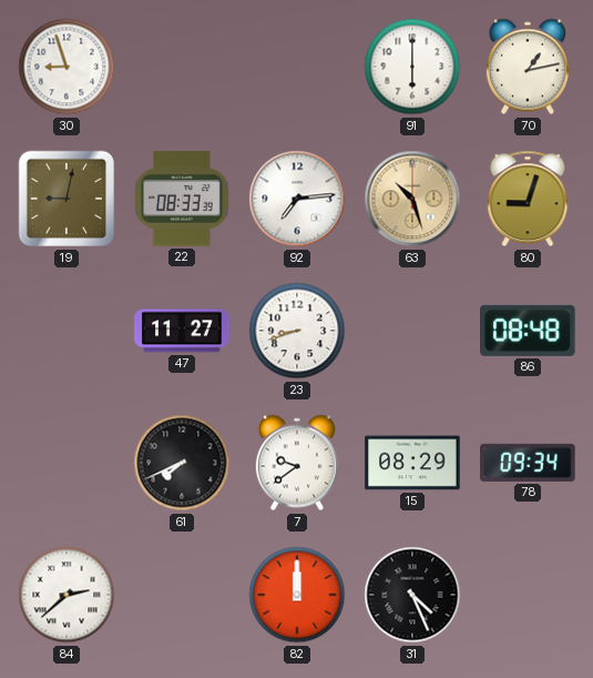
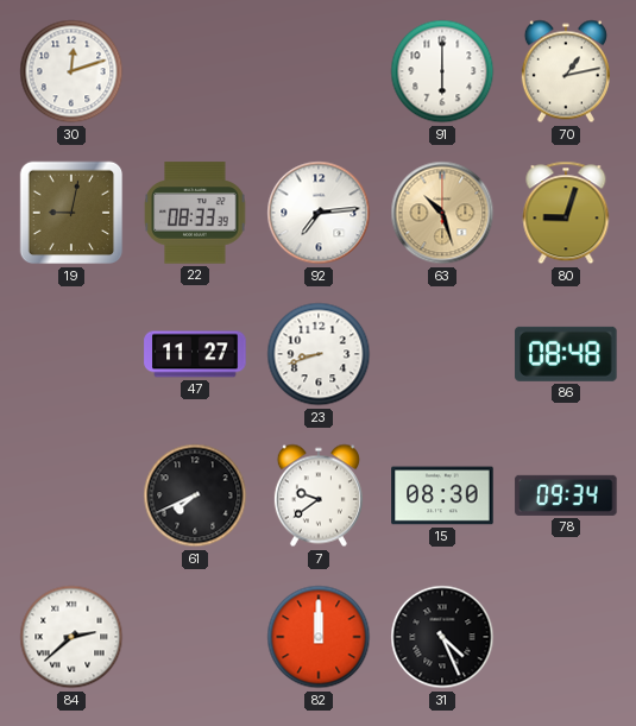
30: 8:57 -> 12:12
15: 08:29 -> 08:30
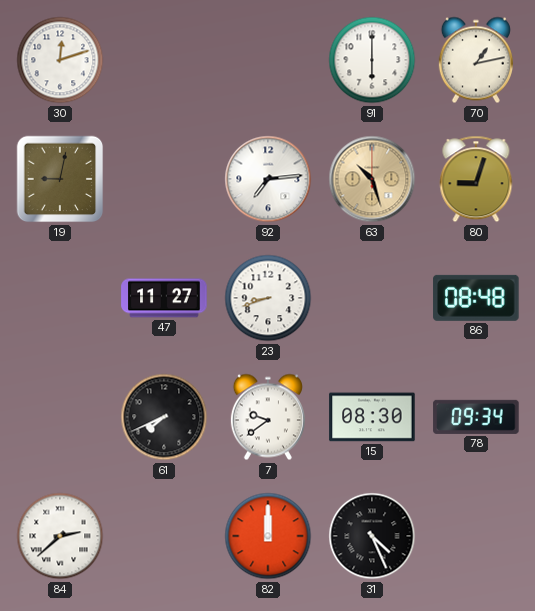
22: 08:33 -> none
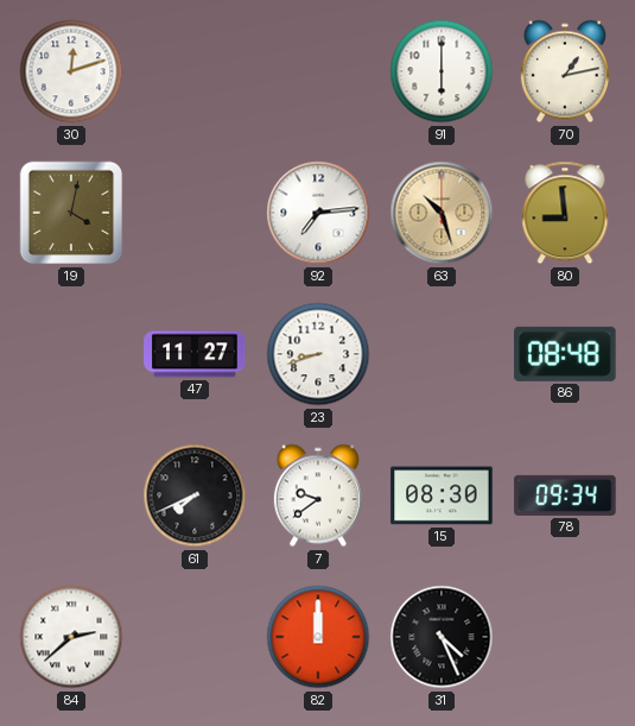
19: 9:02 -> 4:02
80: 9:03 -> 8:59
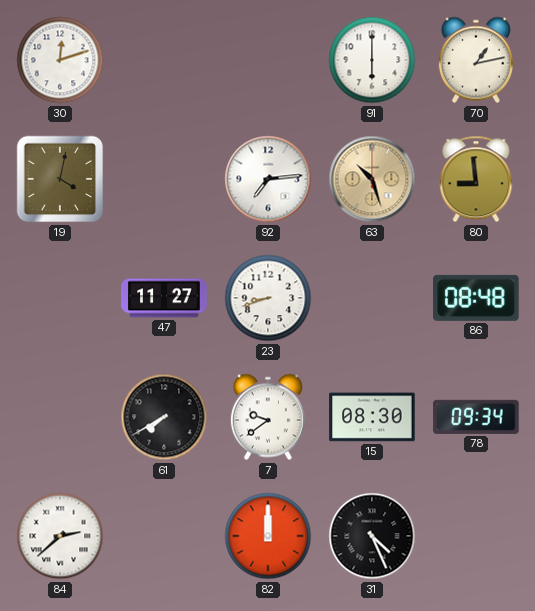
61: 7:41 -> 7:40
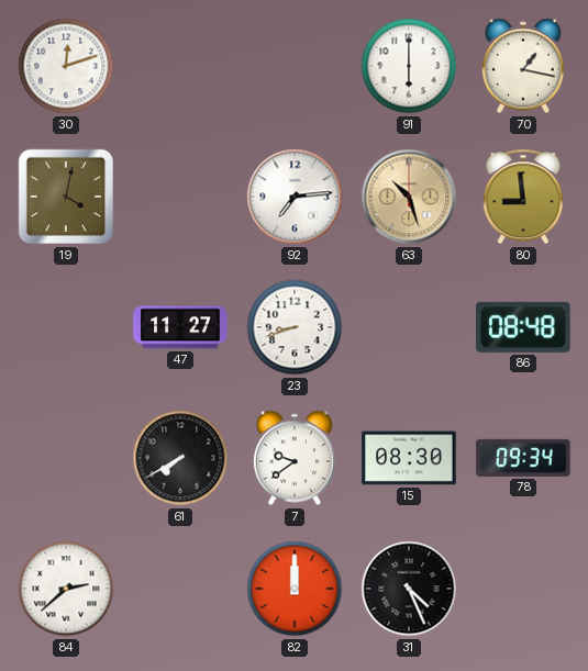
70: 1:13 -> 1:17
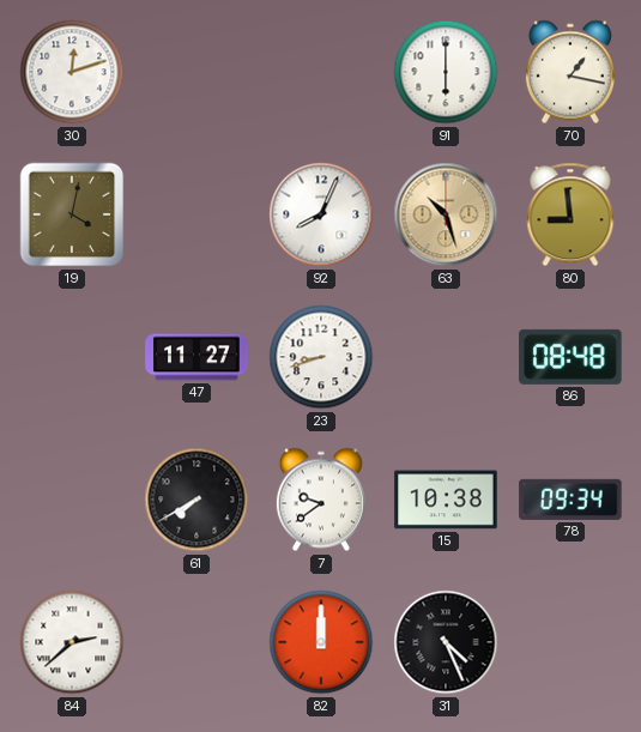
92: 7:14 -> 8:04
15: 08:30 -> 10:38
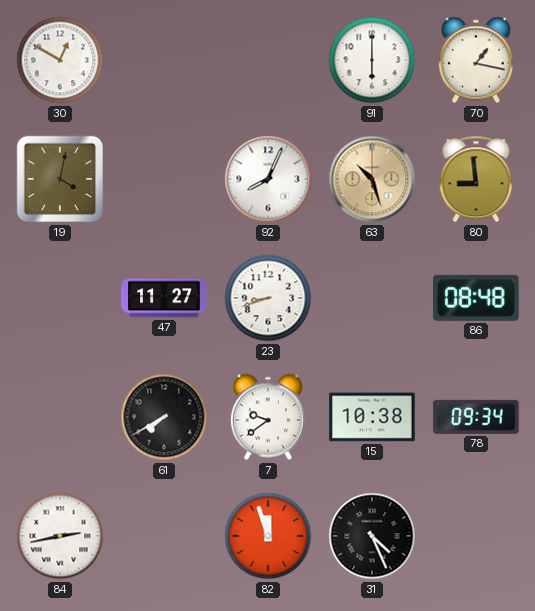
30: 12:12 -> 12:50
84: 2:38 -> 2:43
82: 12:00 -> 11:57
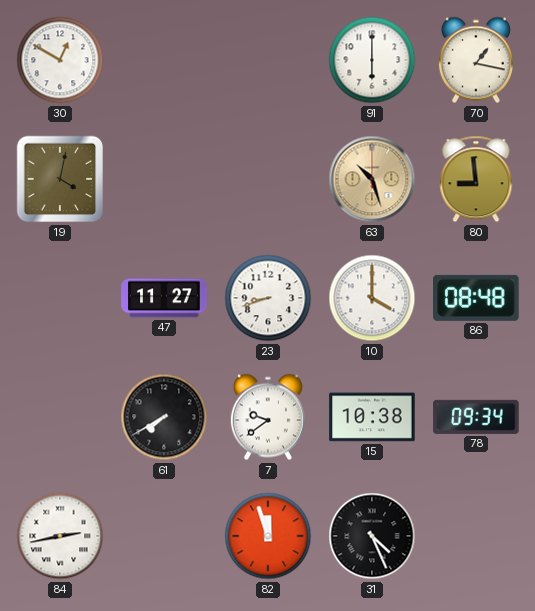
92: 8:04 -> none
10: none -> 4:00
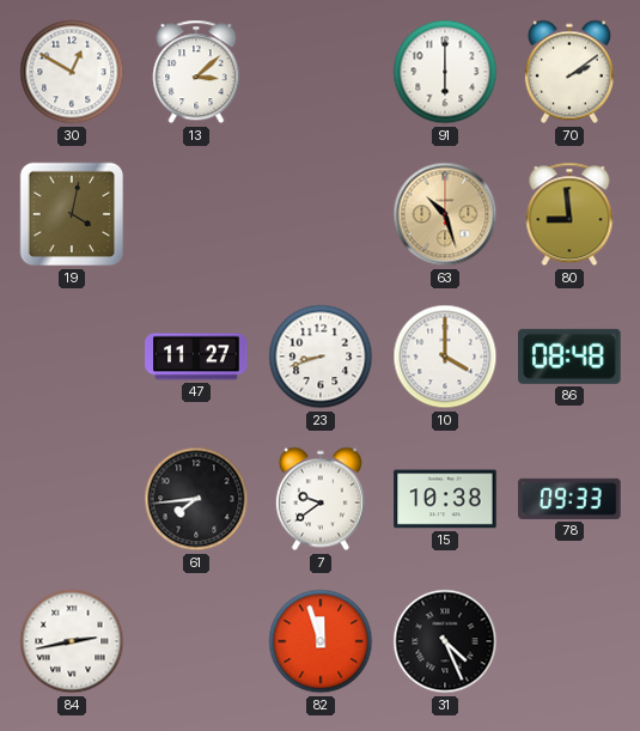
13: none -> 3:08
70: 1:17 -> 2:09
61: 7:40 -> 7:44
78: 09:34 -> 09:33
